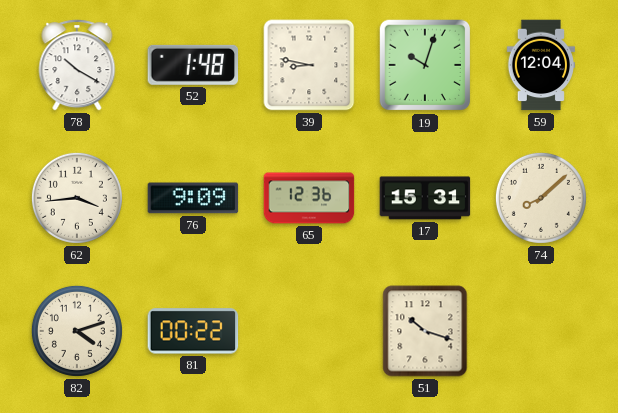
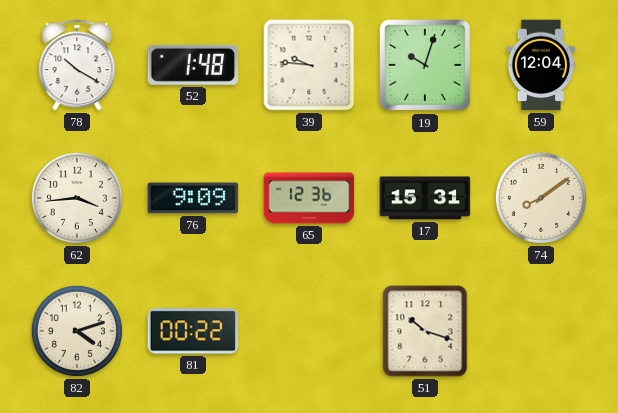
39: 8:47 -> 9:46
74: 8:08 -> 8:09
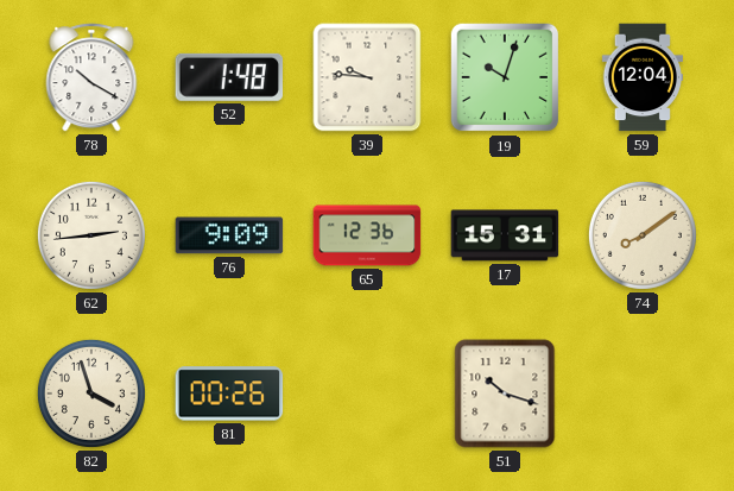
62: 3:44 -> 2:44
82: 4:12 -> 3:57
81: 00:22 -> 00:26
